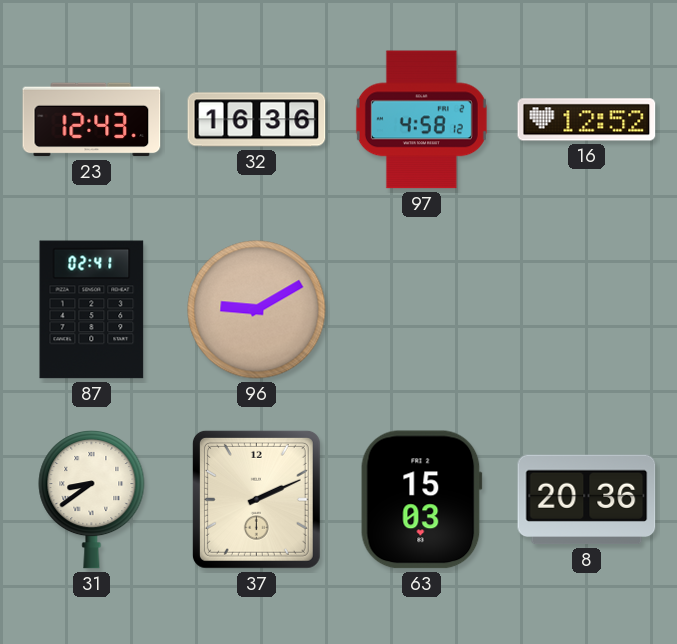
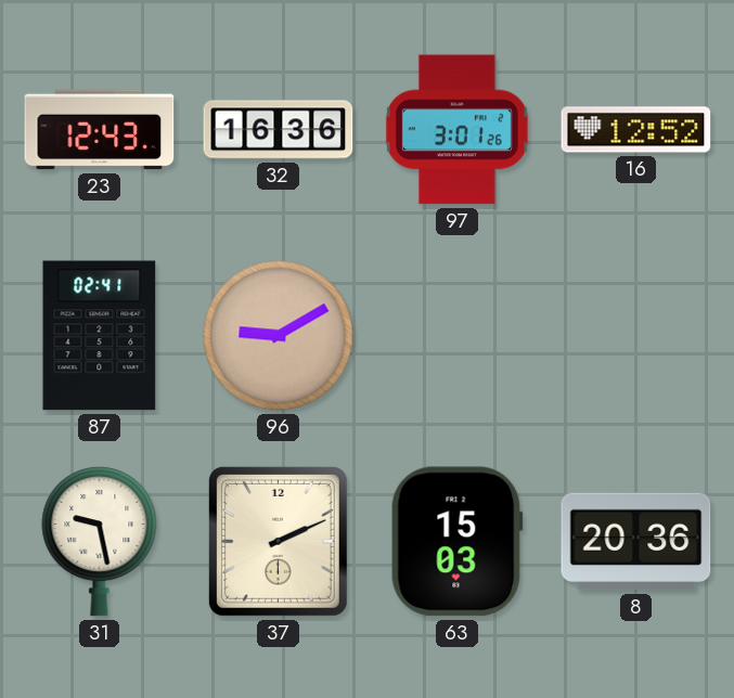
97: 4:58 -> 3:01
31: 8:39 -> 9:28
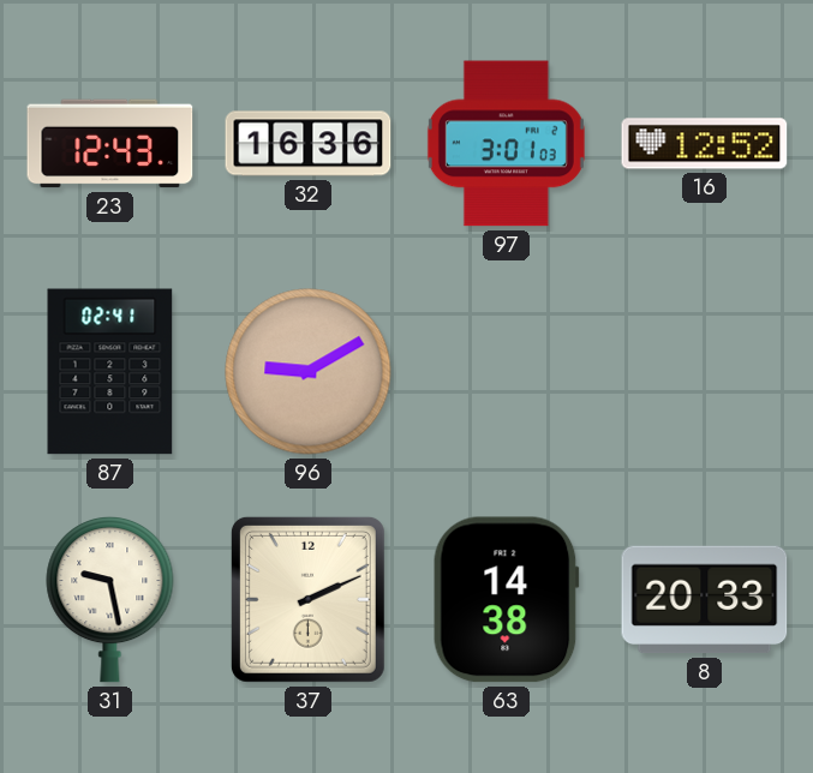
97: 3:01:26 -> 3:01:03
63: 15:03 -> 14:38
8: 20:36 -> 20:33
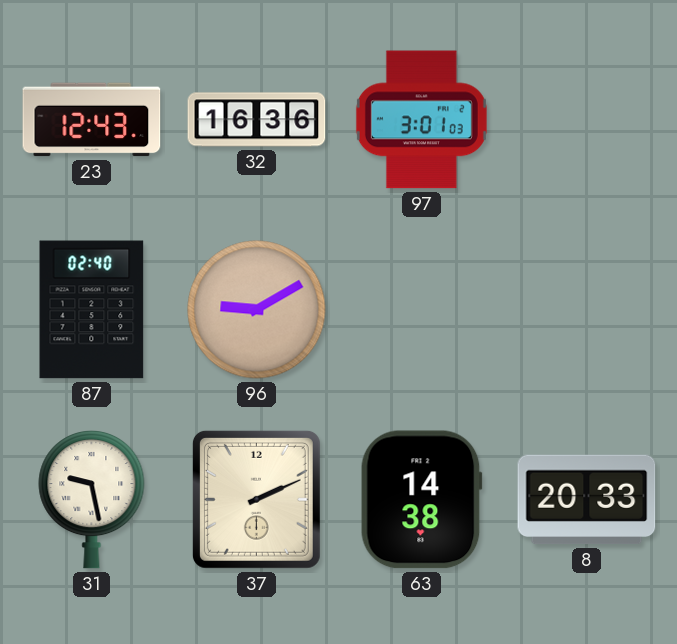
16: 12:52 -> none
87: 02:41 -> 02:40
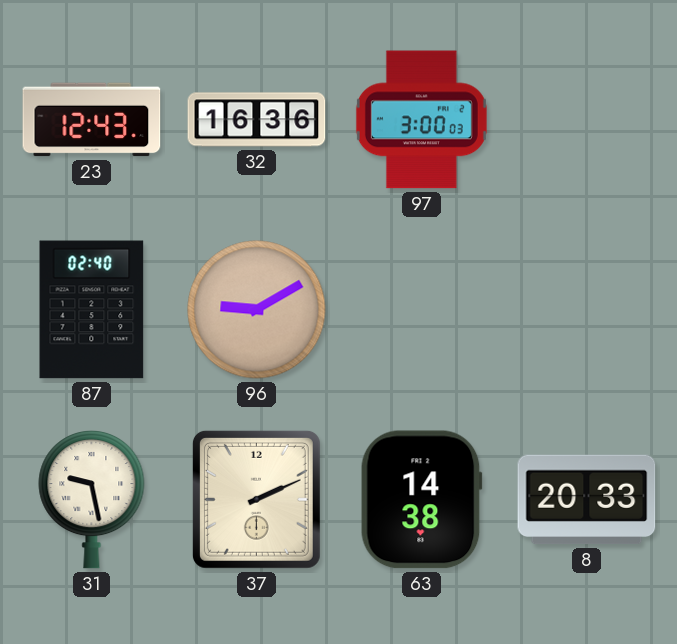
97: 3:01 -> 3:00
